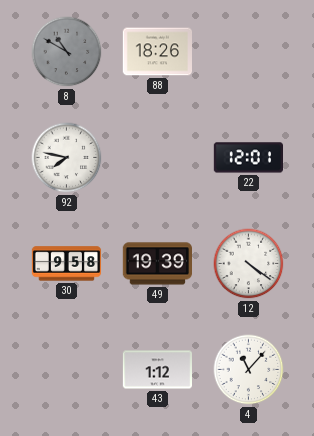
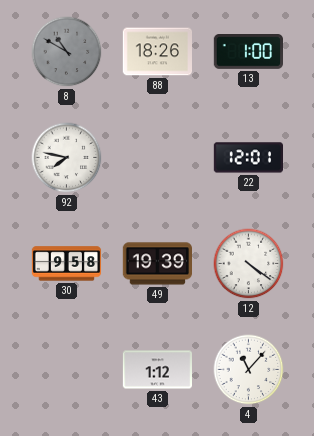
13: none -> 1:00
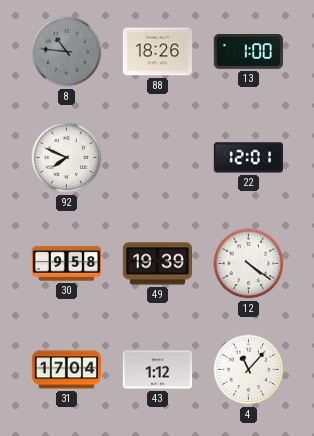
8: 10:50 -> 10:46
92: 7:47 -> 7:49
31: none -> 17:04
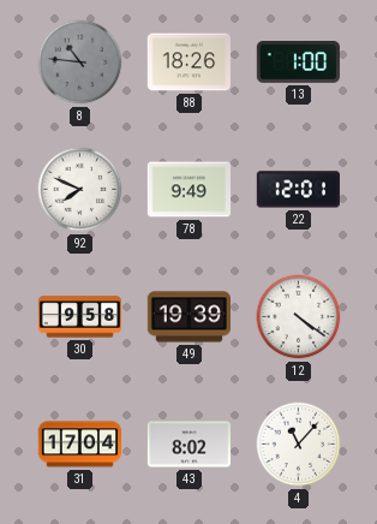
78: none -> 9:49
43: 1:12 -> 8:02
